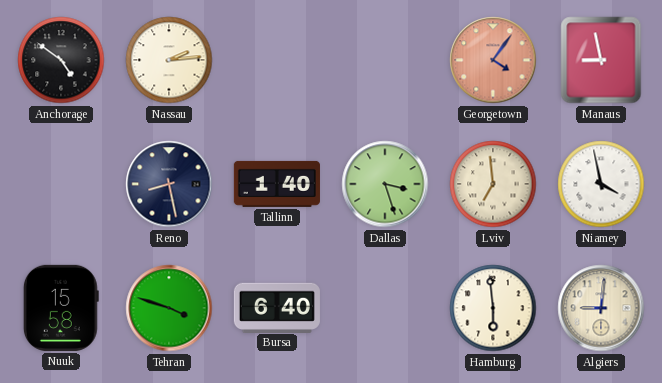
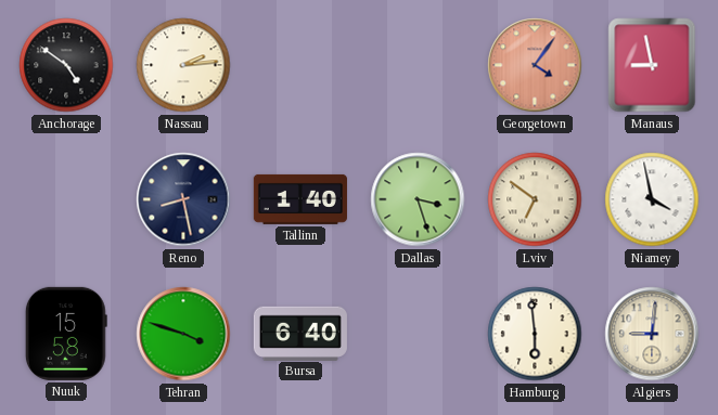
Lviv: 6:59 -> 6:51
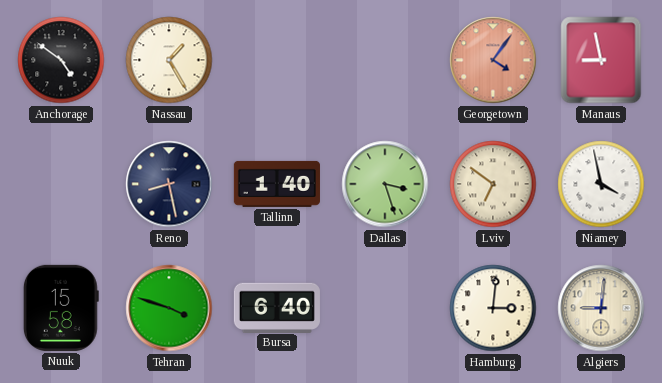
Nassau: 2:14 -> 1:25
Hamburg: 5:59 -> 3:01
